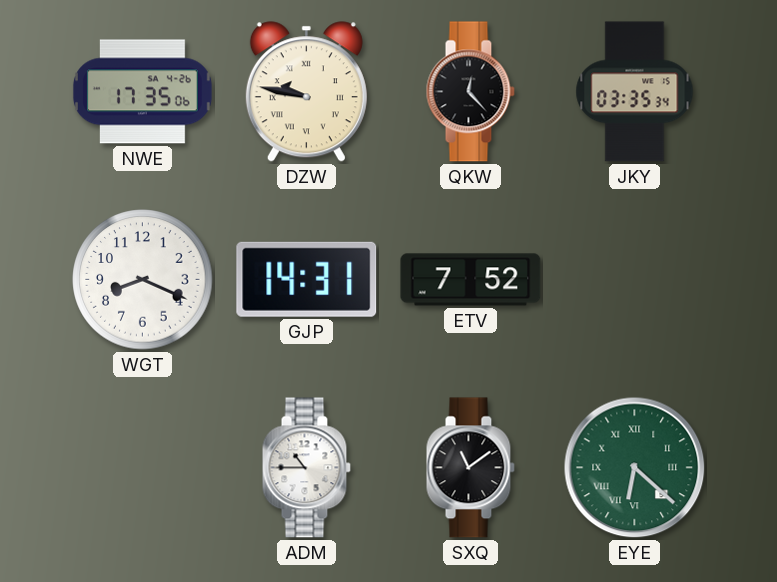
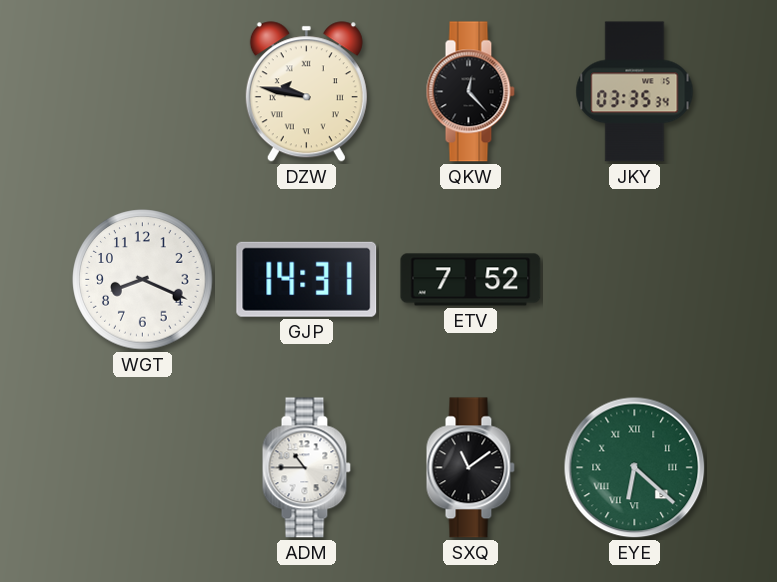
NWE: 17:35 -> none
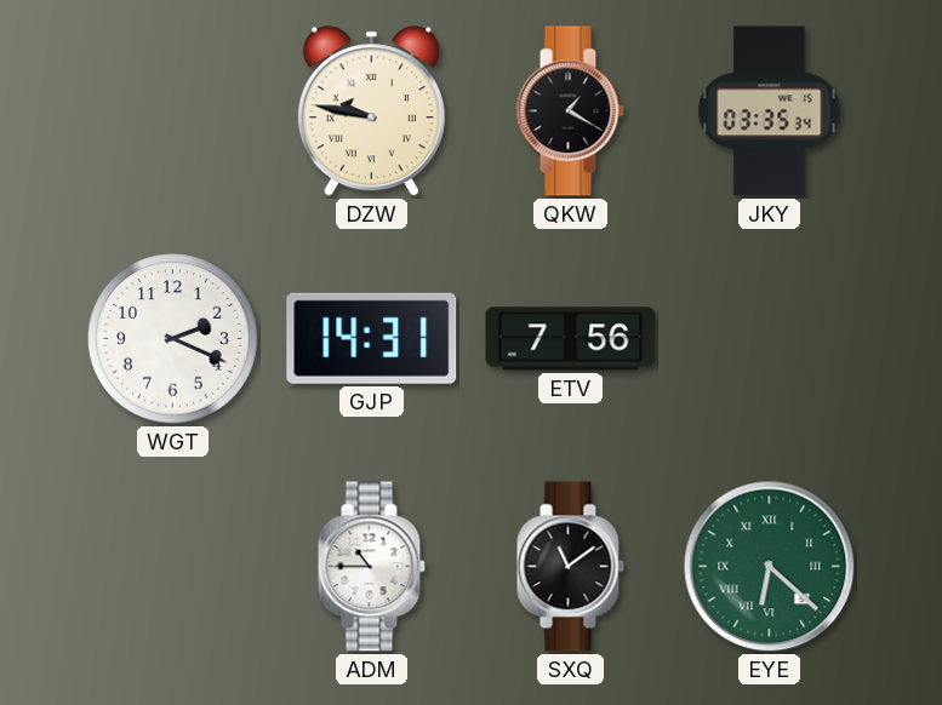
QKW: 12:23 -> 1:20
WGT: 8:19 -> 2:19
ETV: 7:52 -> 7:56
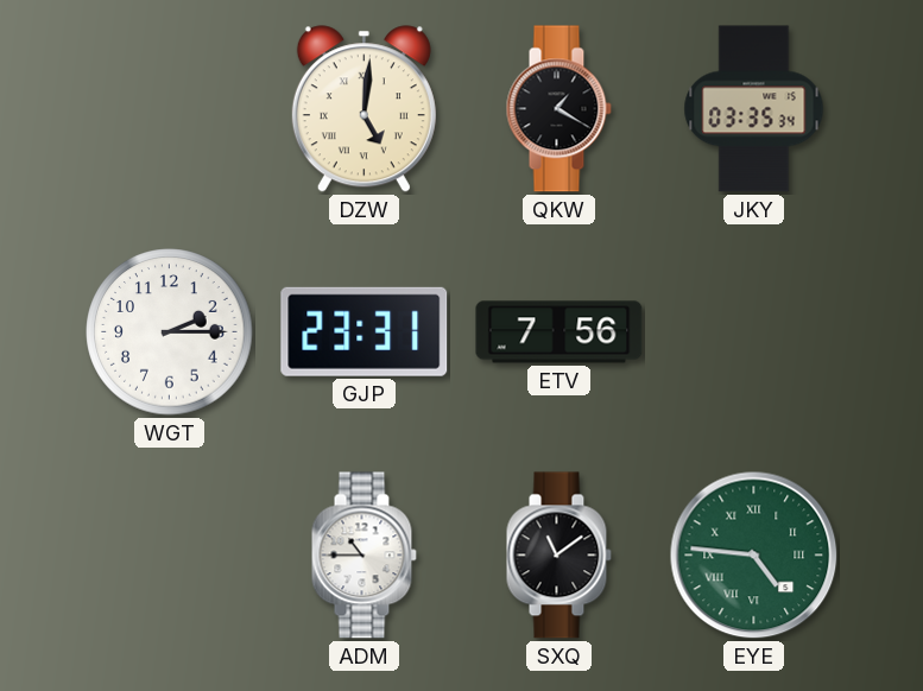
DZW: 9:47 -> 5:01
WGT: 2:19 -> 2:15
GJP: 14:31 -> 23:31
EYE: 6:22 -> 4:46
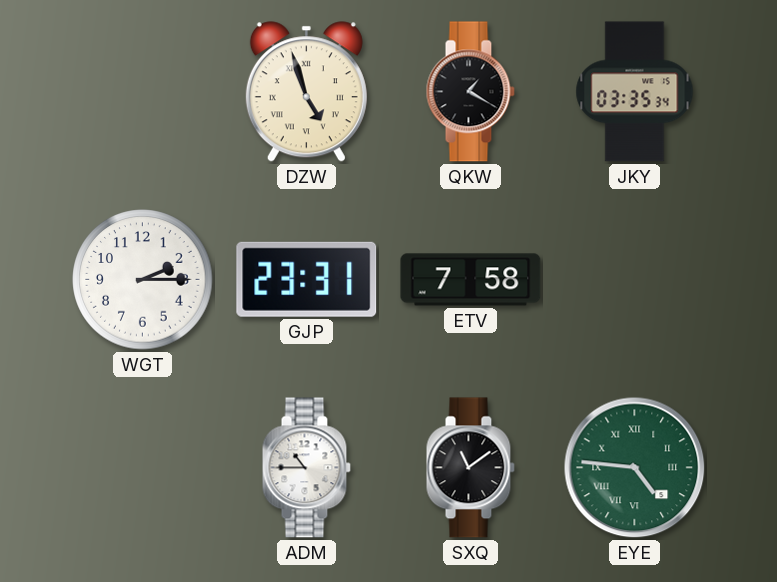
DZW: 5:01 -> 4:57
ETV: 7:56 -> 7:58
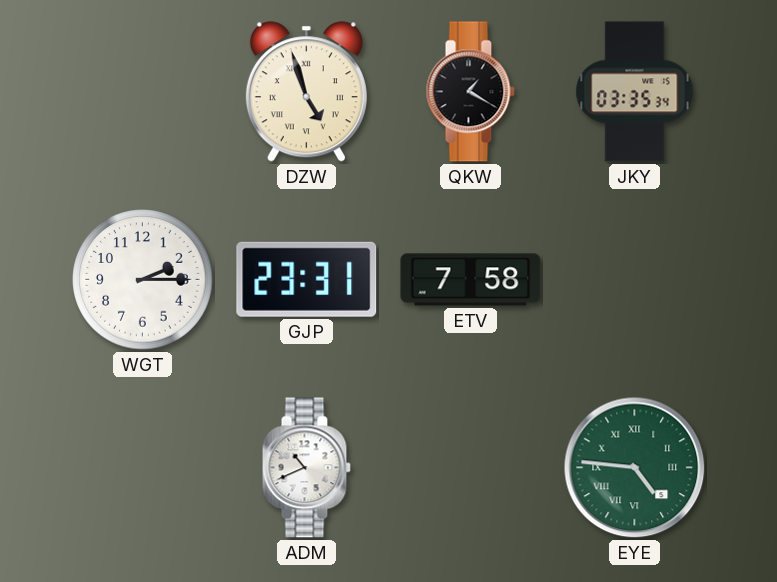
ADM: 10:45 -> 10:41
SXQ: 11:09 -> none
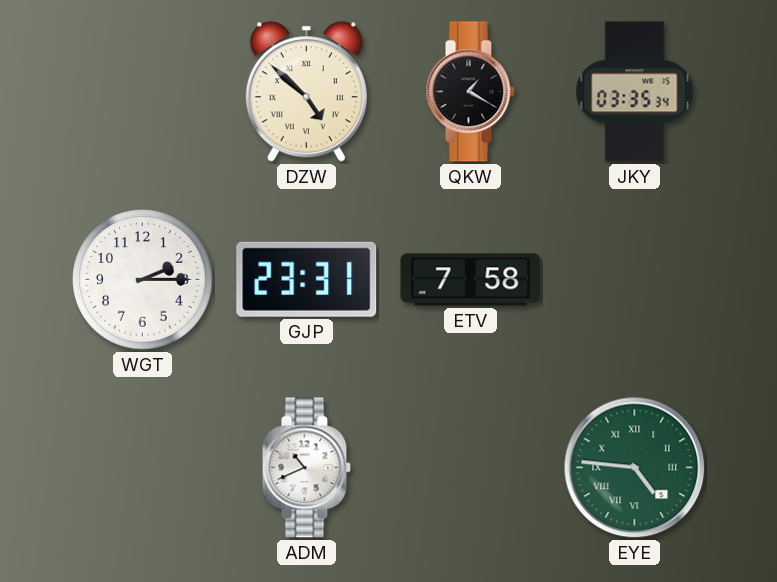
DZW: 4:57 -> 4:52
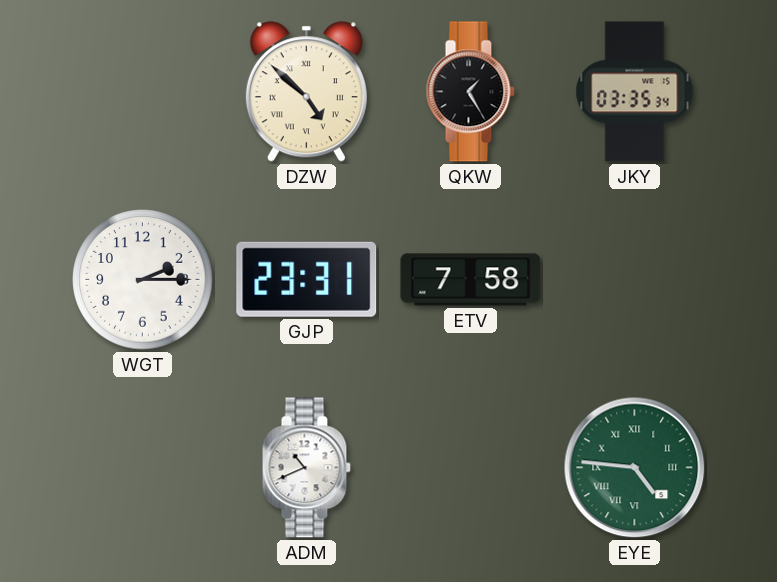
QKW: 1:20 -> 1:25
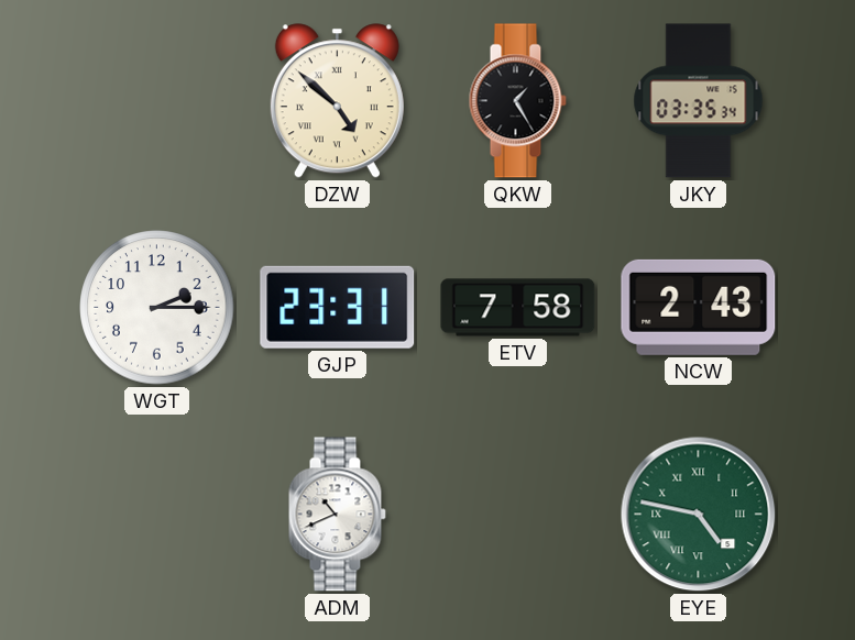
NCW: none -> 2:43
EYE: 4:46 -> 4:47
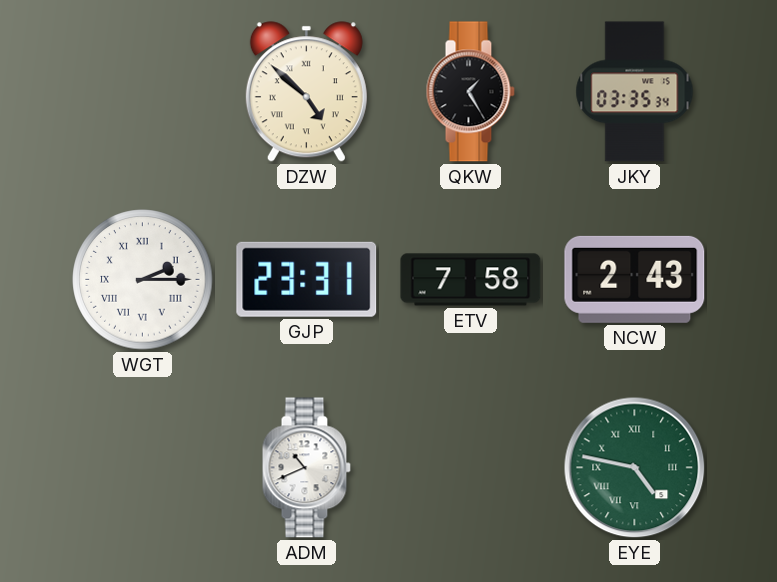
WGT numerals: Arabic -> Roman
